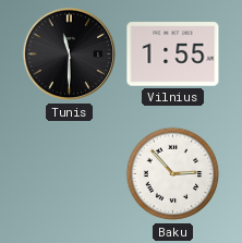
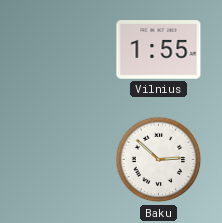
Tunis: 11:30 -> none
Baku: 2:53 -> 2:52
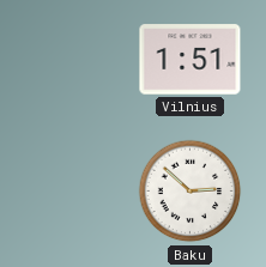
Vilnius: 1:55 -> 1:51
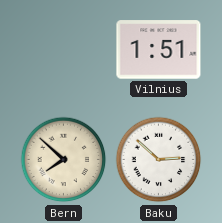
Bern: none -> 7:52
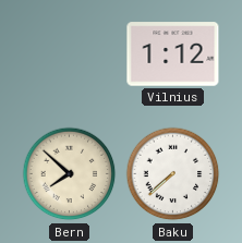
Vilnius: 1:51 -> 1:12
Baku: 2:52 -> 7:38
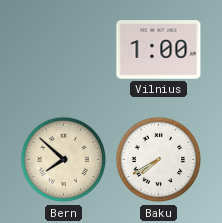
Vilnius: 1:12 -> 1:00
Baku: 7:38 -> 7:40
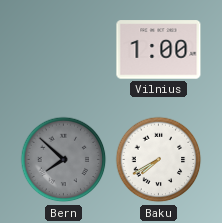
Bern dial: cream -> grey
